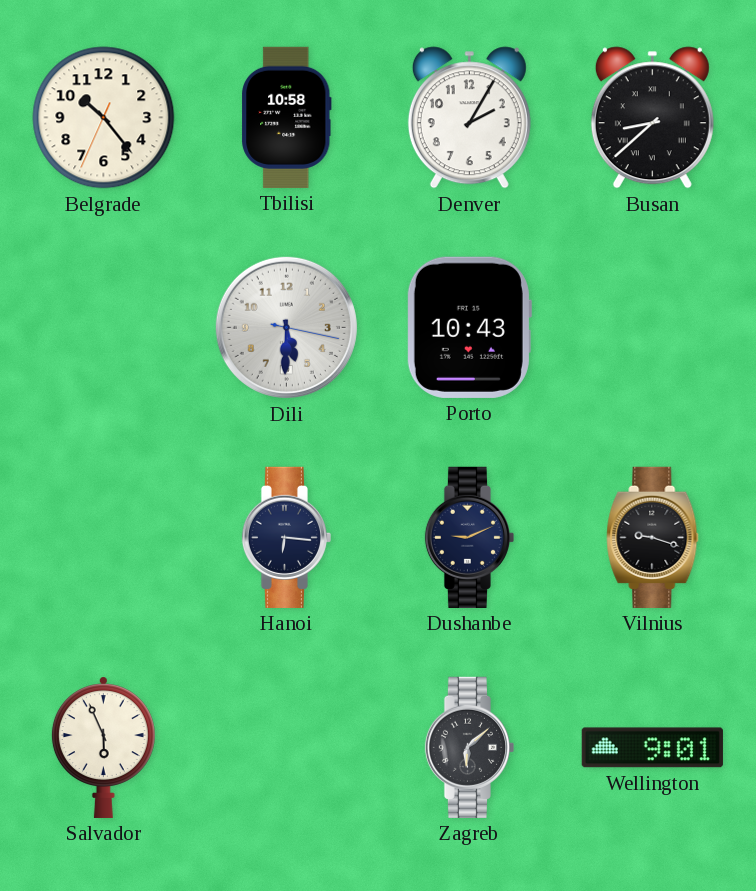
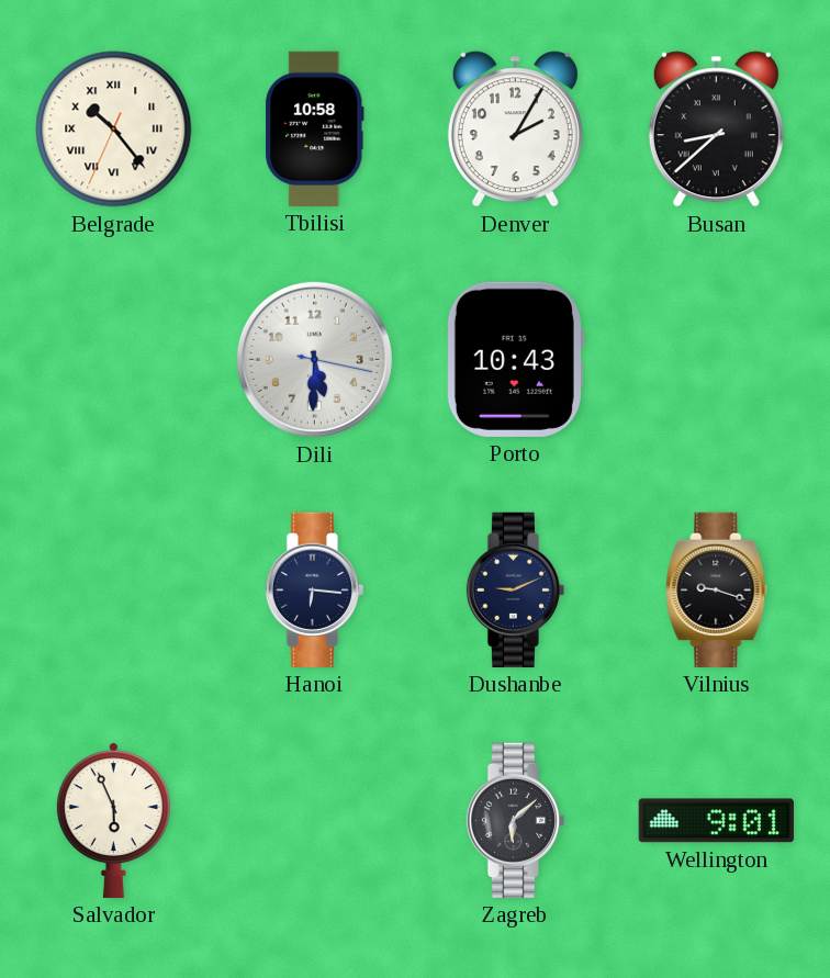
Belgrade numerals: Arabic -> Roman
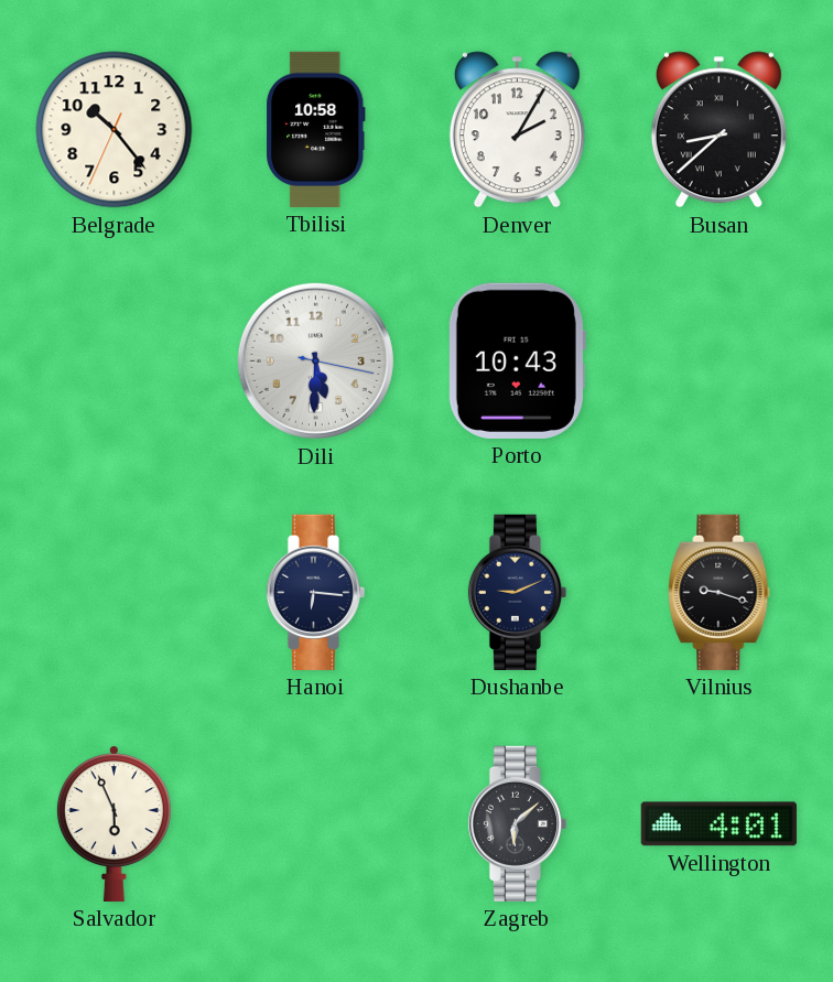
Belgrade numerals: Roman -> Arabic
Wellington: 9:01 -> 4:01
